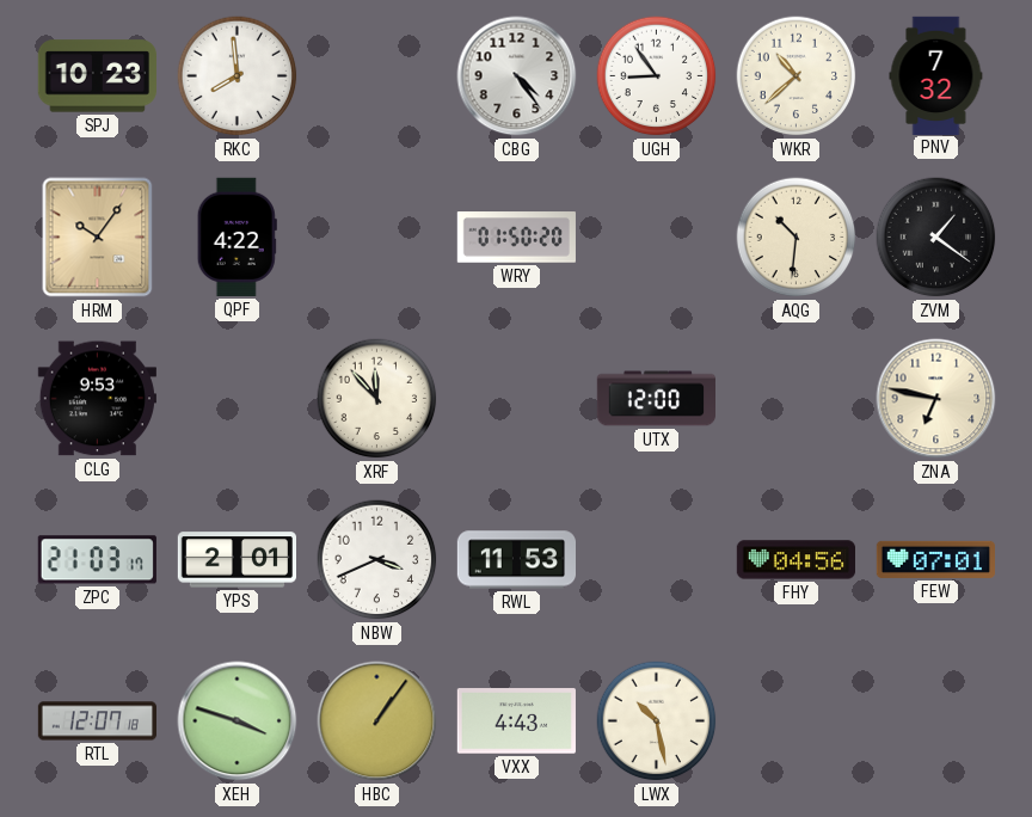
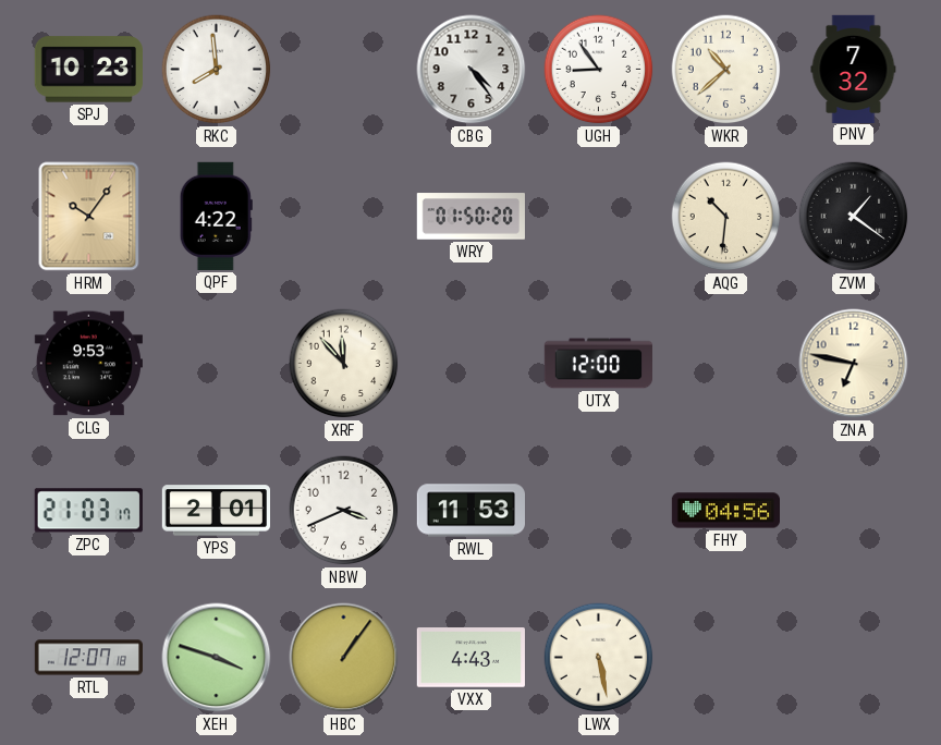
FEW: 07:01 -> none
LWX: 10:28 -> 5:28
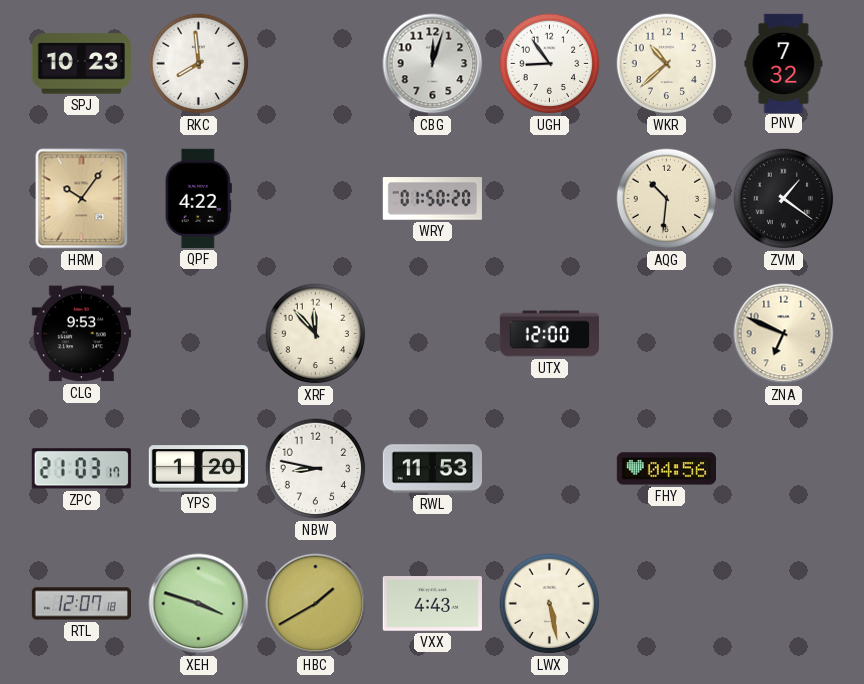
CBG: 4:24 -> 12:03
ZNA: 6:47 -> 6:49
YPS: 2:01 -> 1:20
NBW: 3:41 -> 8:47
HBC: 1:06 -> 1:40
